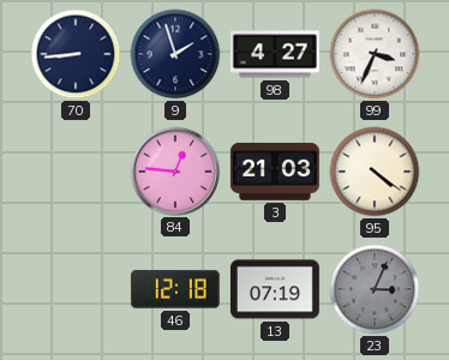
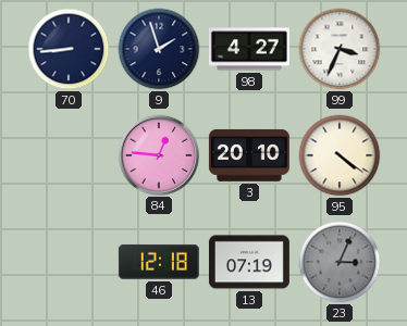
3: 21:03 -> 20:10
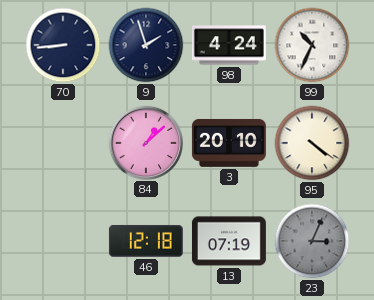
98: 4:27 -> 4:24
99: 3:34 -> 10:34
84: 12:46 -> 1:08
